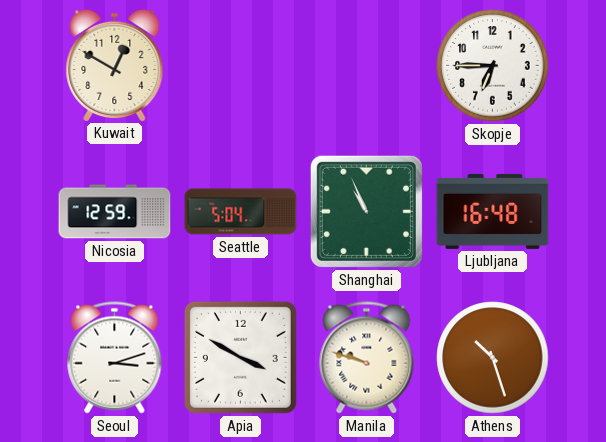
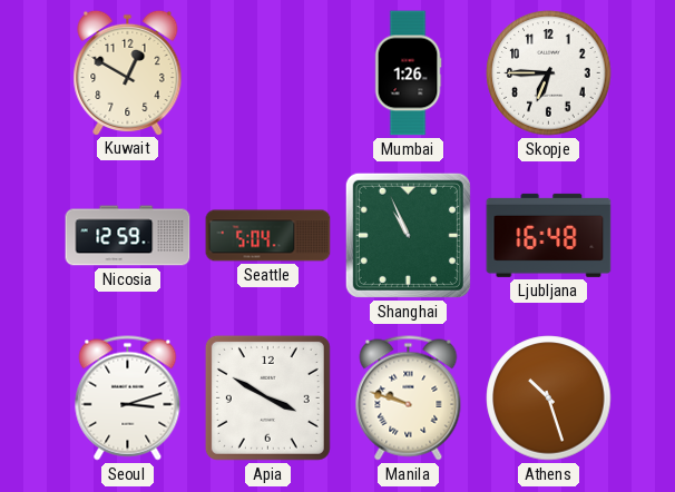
Mumbai: none -> 1:26
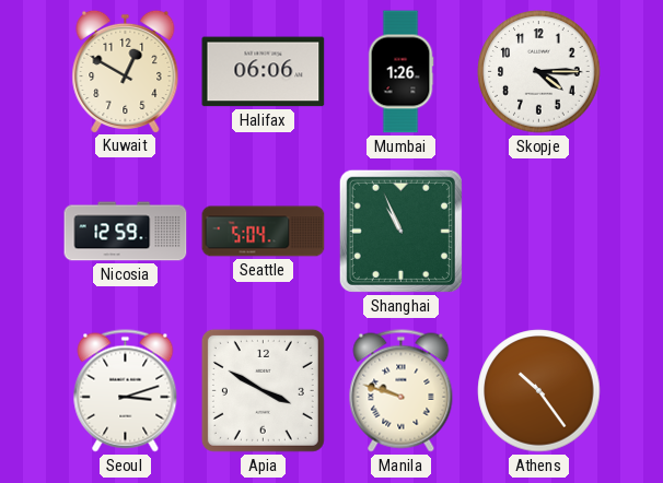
Halifax: none -> 06:06
Skopje: 6:45 -> 4:15
Ljubljana: 16:48 -> none
Athens: 10:27 -> 10:24
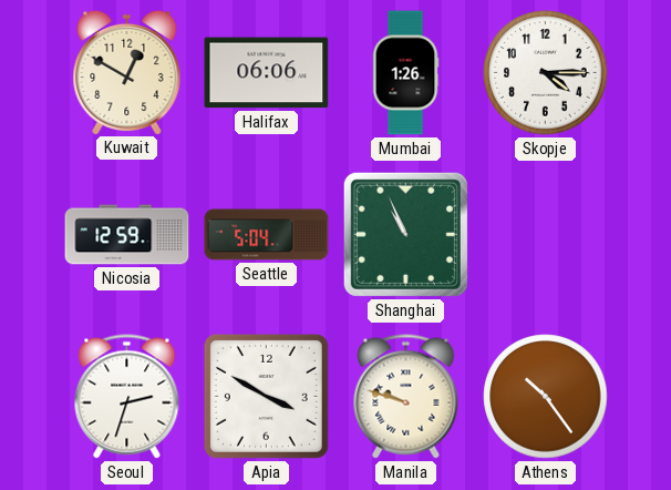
Seoul: 3:12 -> 2:33
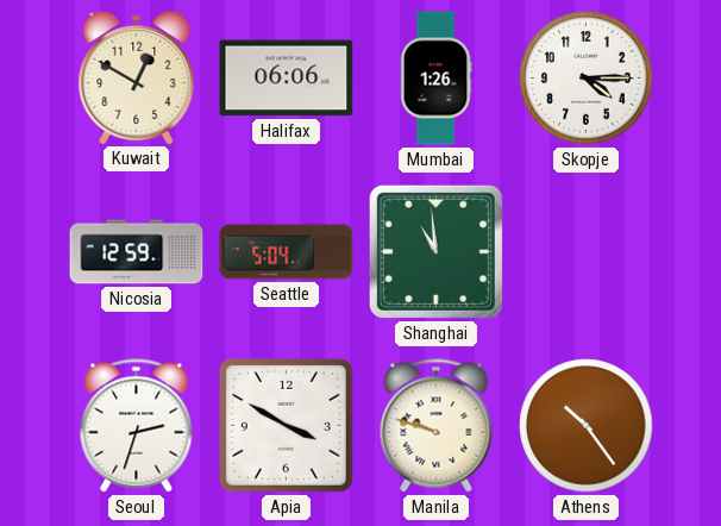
Shanghai: 10:56 -> 10:59
